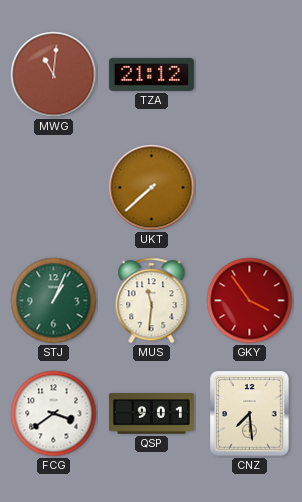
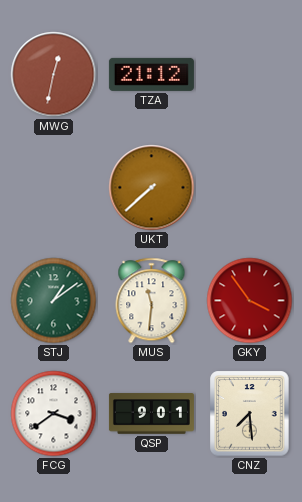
MWG: 11:01 -> 12:32
STJ: 1:04 -> 1:09
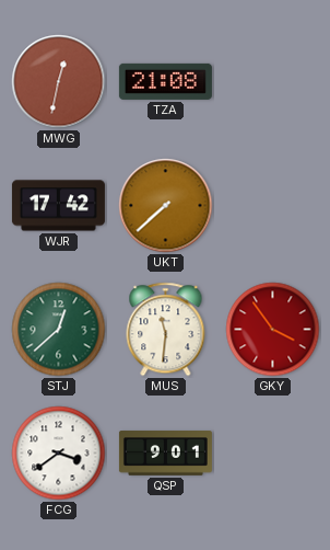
TZA: 21:12 -> 21:08
WJR: none -> 17:42
STJ: 1:09 -> 12:38
CNZ: 7:29 -> none
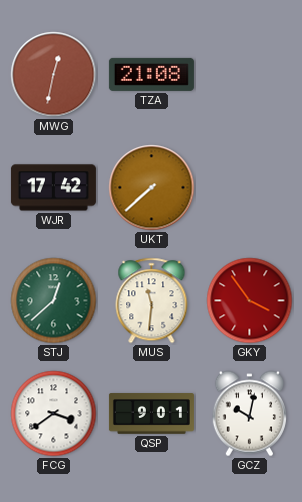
GCZ: none -> 10:02
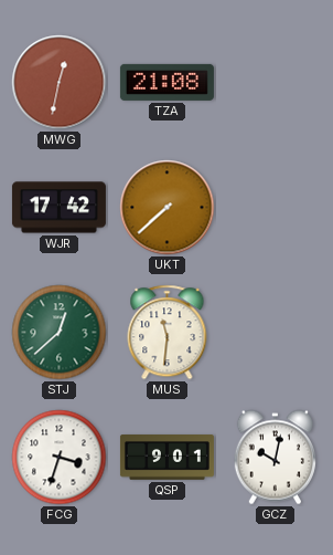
GKY: 3:54 -> none
FCG: 3:39 -> 3:33
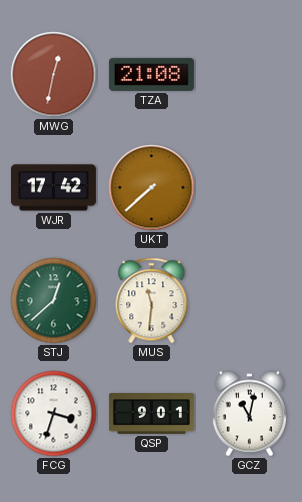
GCZ: 10:02 -> 11:02
